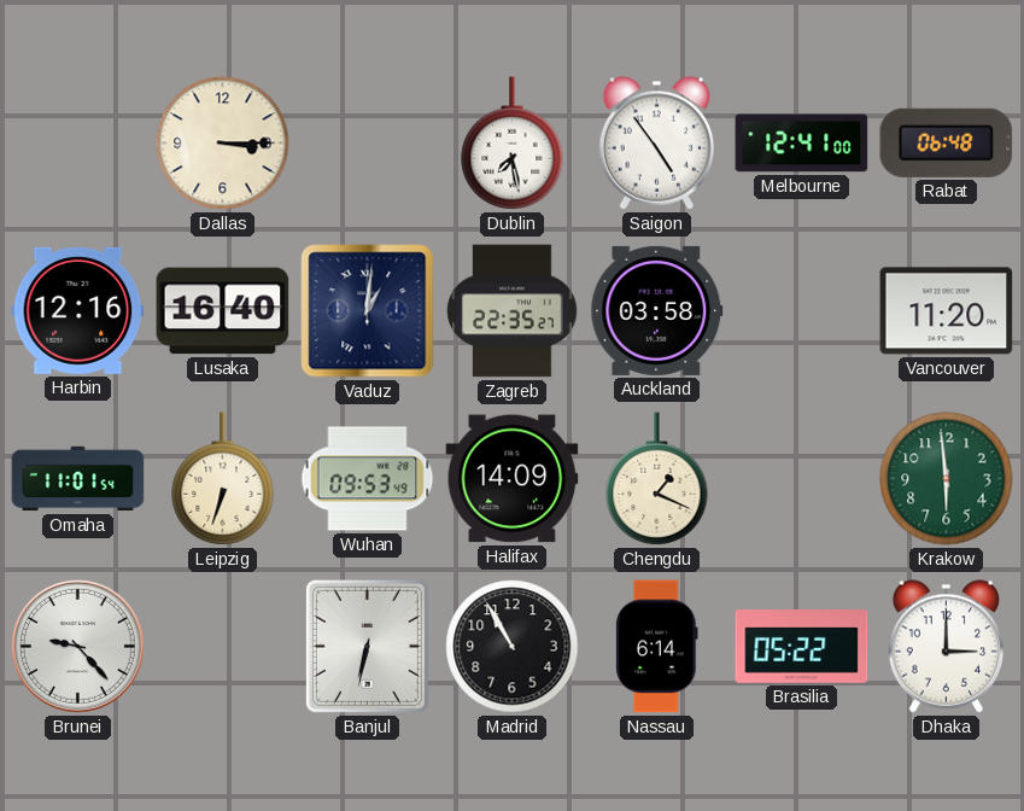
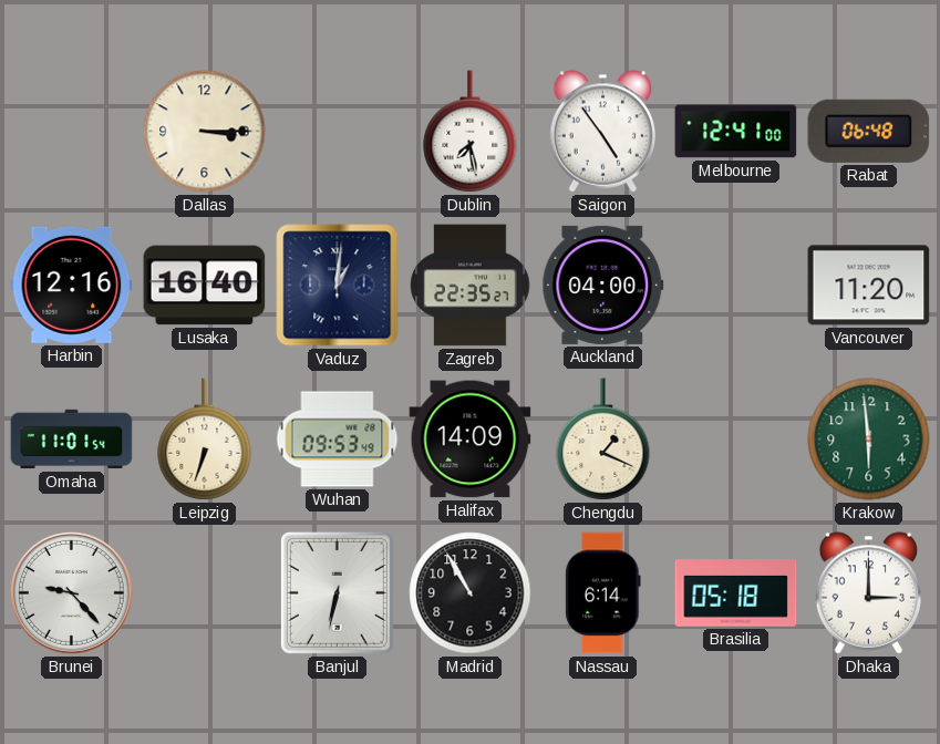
Auckland: 03:58 -> 04:00
Brasilia: 05:22 -> 05:18
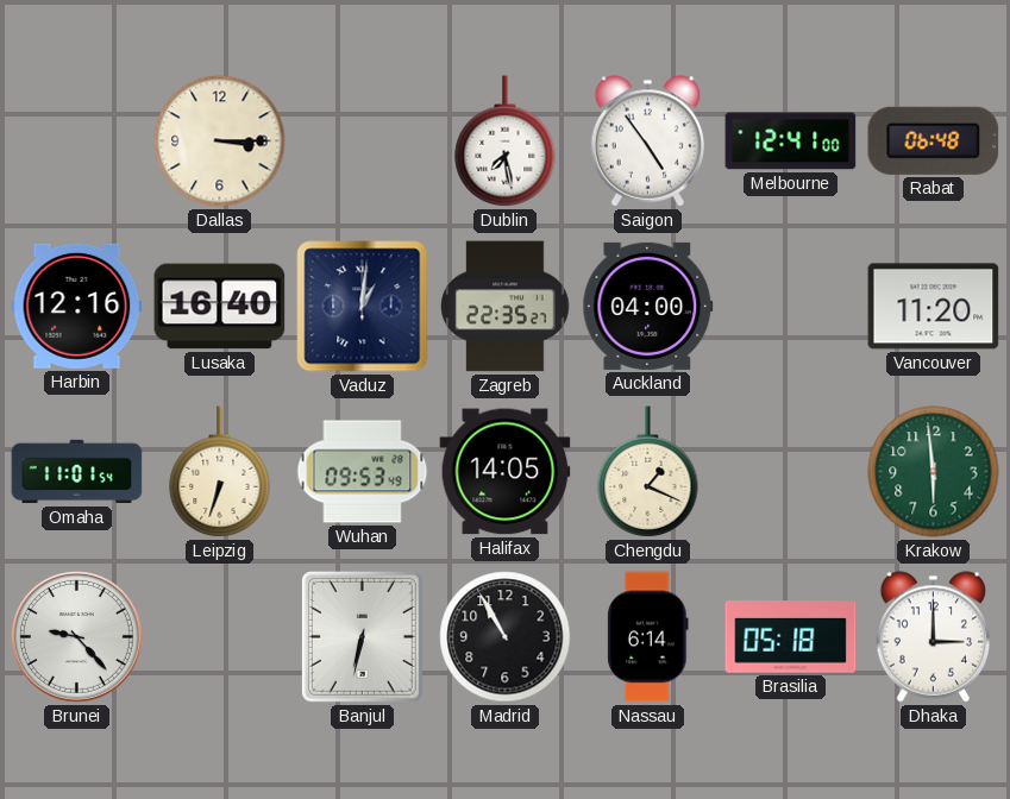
Halifax: 14:09 -> 14:05
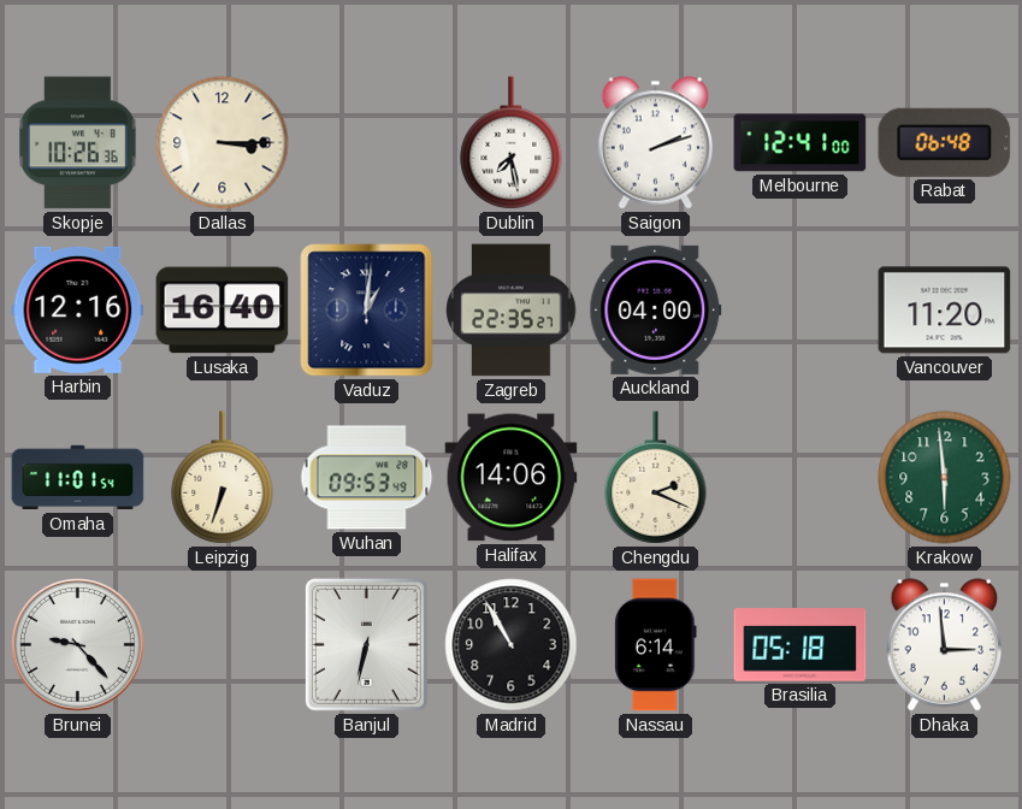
Skopje: none -> 10:26
Saigon: 4:54 -> 2:12
Halifax: 14:05 -> 14:06
Chengdu: 1:19 -> 2:19
Dhaka: 3:00 -> 2:59
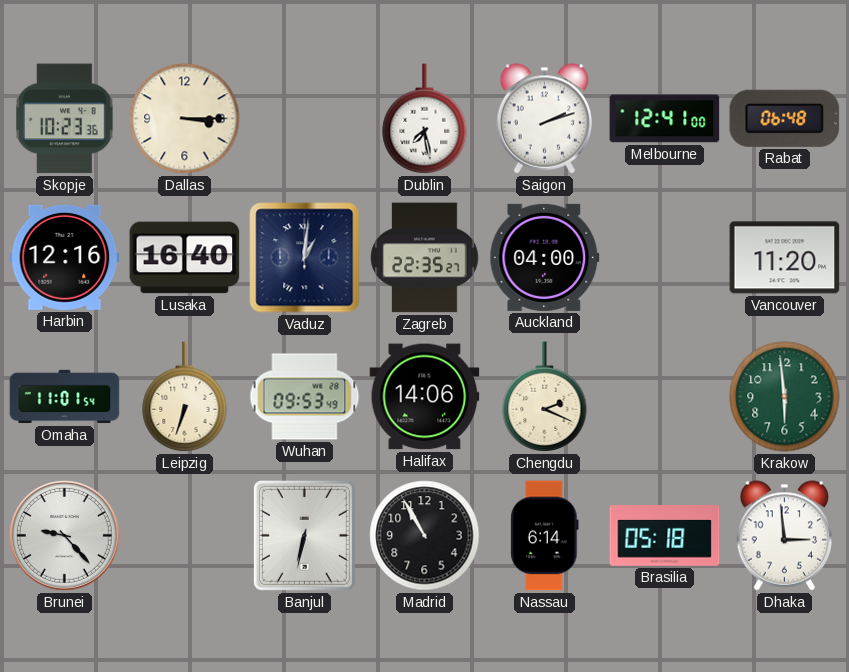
Skopje: 10:26 -> 10:23
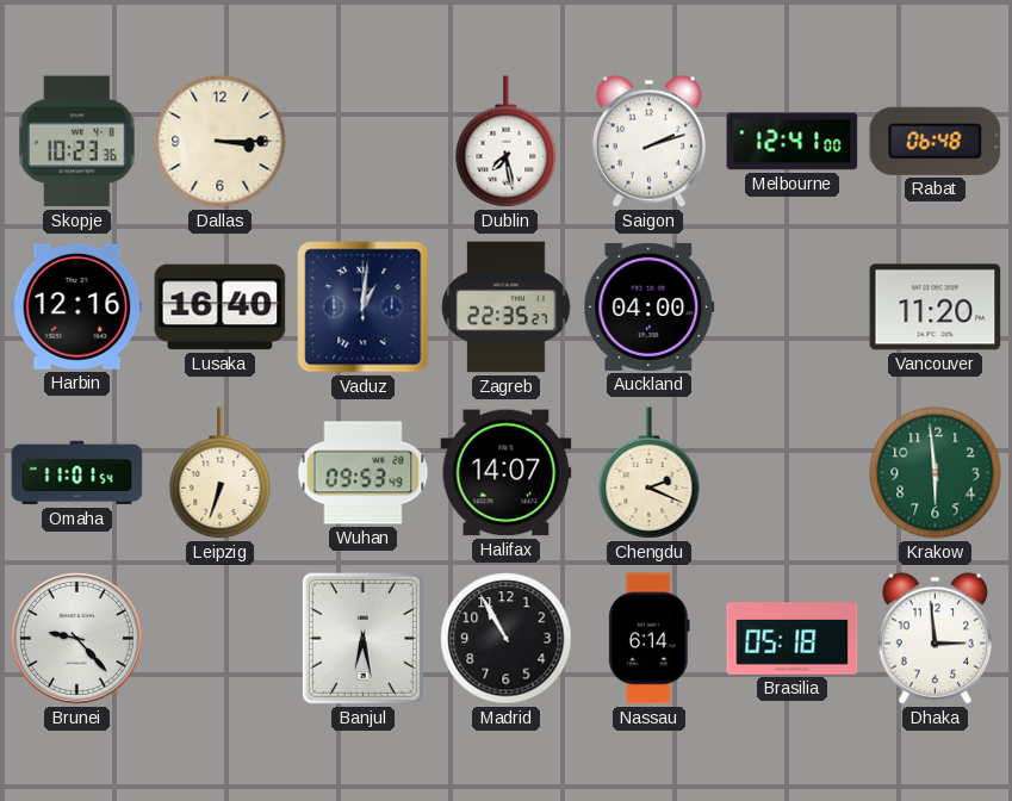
Halifax: 14:06 -> 14:07
Banjul: 6:32 -> 6:28
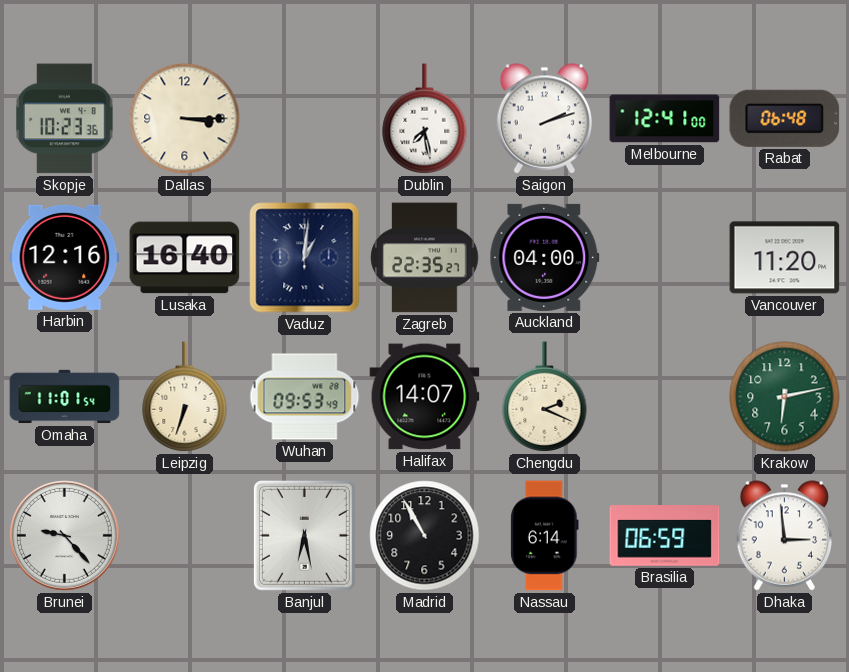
Krakow: 5:59 -> 6:13
Brasilia: 05:18 -> 06:59
